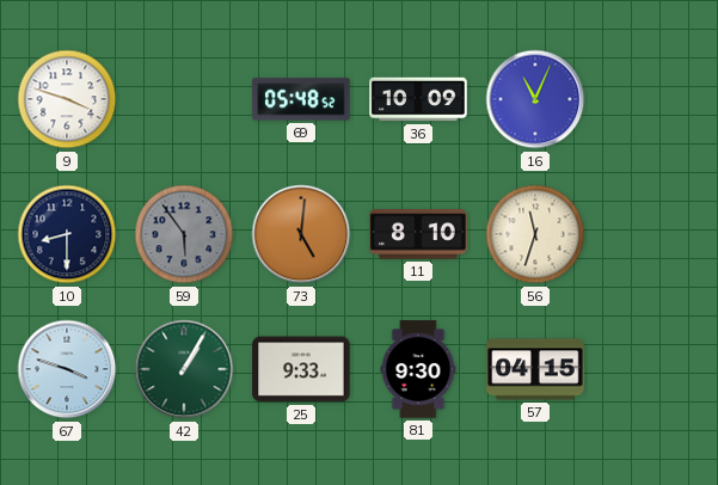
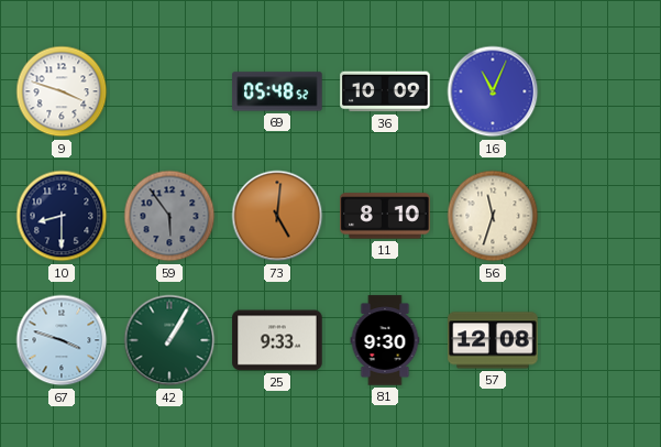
57: 04:15 -> 12:08
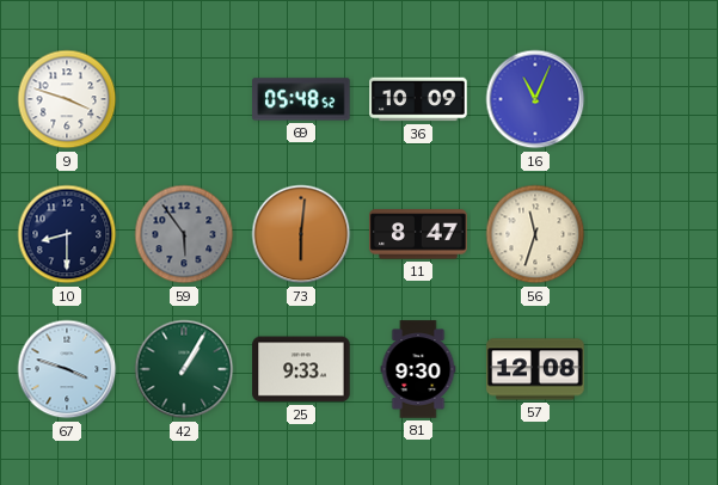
73: 5:01 -> 6:01
11: 8:10 -> 8:47
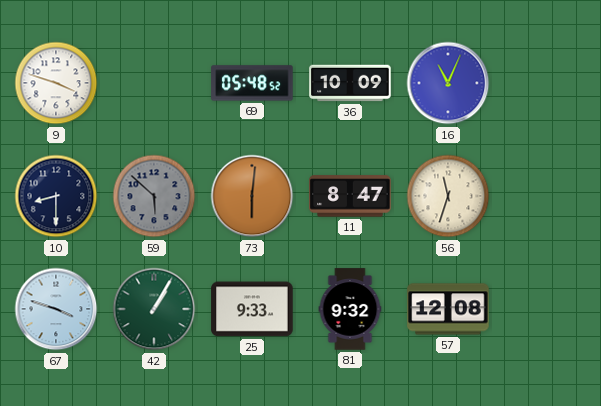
59: 5:54 -> 5:52
81: 9:30 -> 9:32
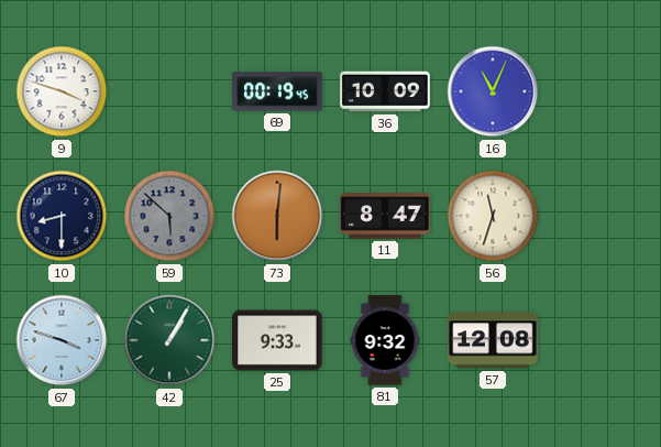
69: 05:48 -> 00:19
